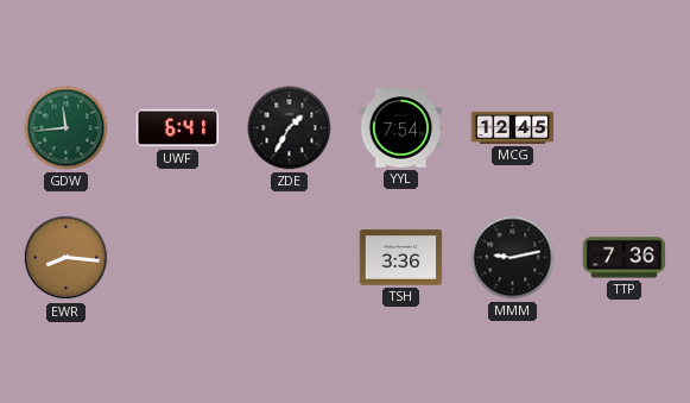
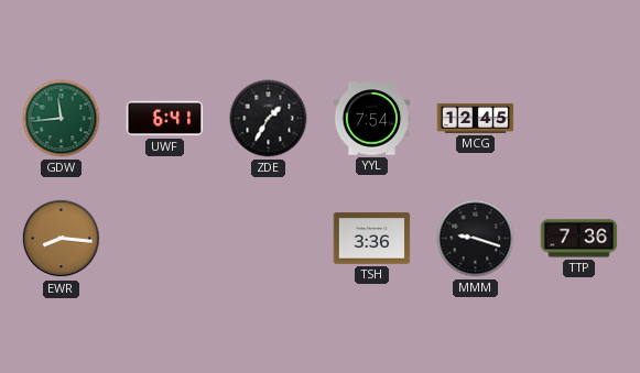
MMM: 9:13 -> 9:18
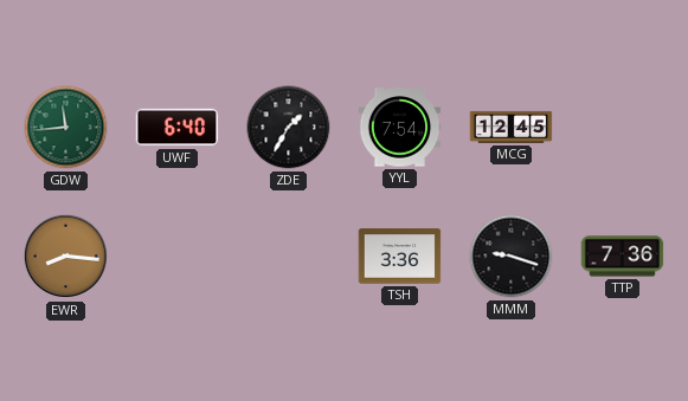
UWF: 6:41 -> 6:40
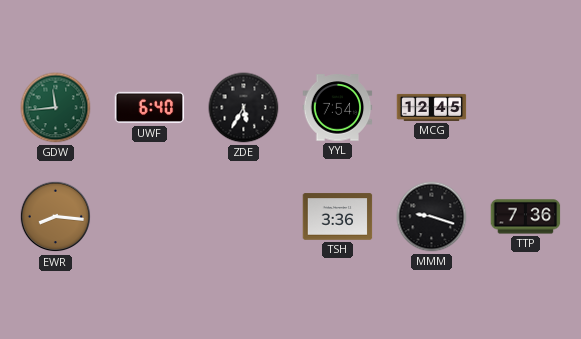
ZDE: 1:35 -> 5:35
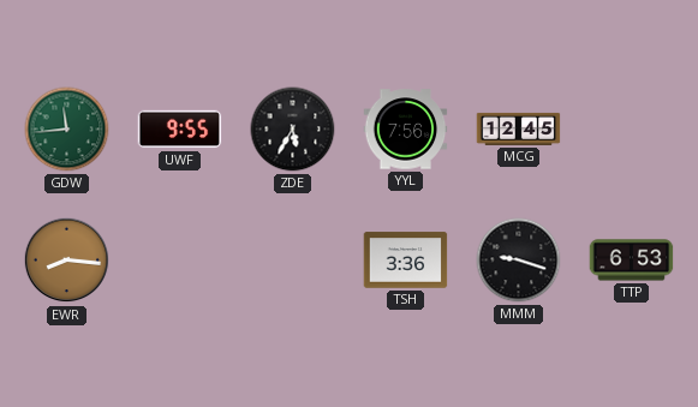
UWF: 6:40 -> 9:55
YYL: 7:54 -> 7:56
TTP: 7:36 -> 6:53
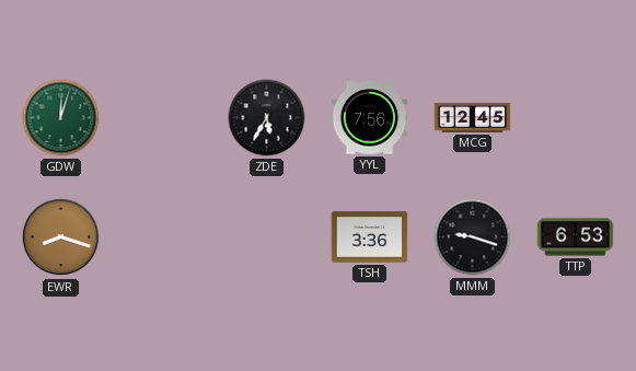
GDW: 11:44 -> 12:03
UWF: 9:55 -> none
EWR: 8:16 -> 8:18
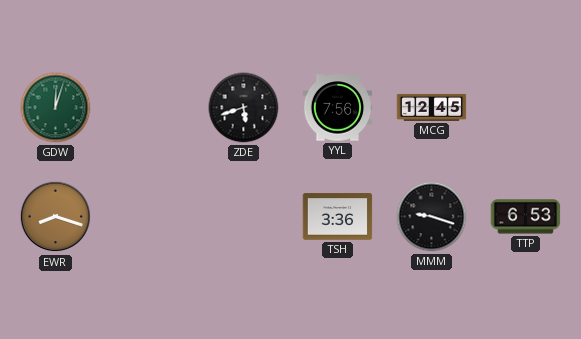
ZDE: 5:35 -> 5:42
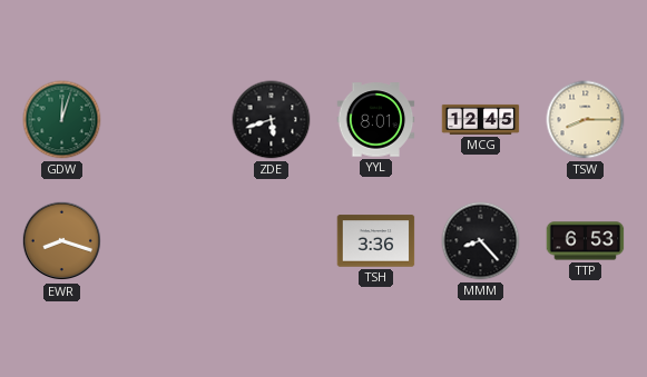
YYL: 7:56 -> 8:01
TSW: none -> 8:15
MMM: 9:18 -> 8:23
